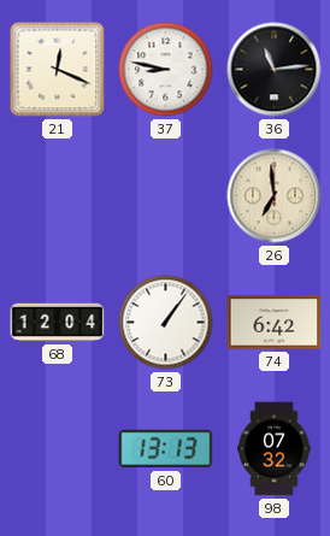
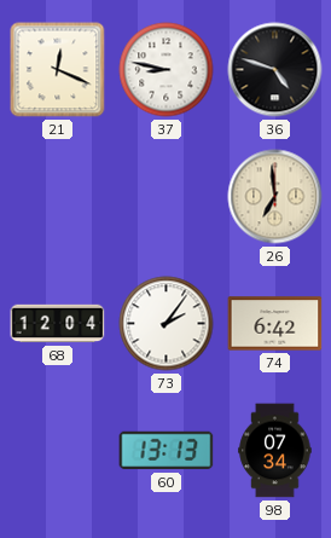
36: 11:14 -> 4:48
73: 1:06 -> 2:06
98: 07:32 -> 07:34
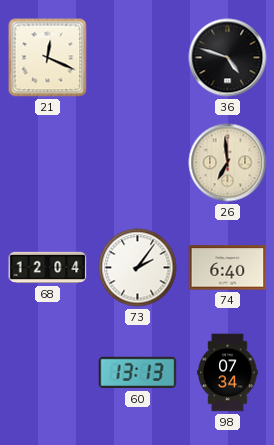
37: 8:47 -> none
74: 6:42 -> 6:40
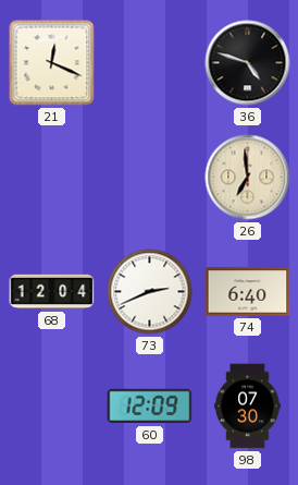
73: 2:06 -> 2:41
60: 13:13 -> 12:09
98: 07:34 -> 07:30
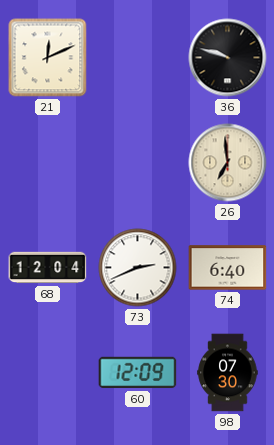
21: 12:19 -> 12:11
36: 4:48 -> 9:48
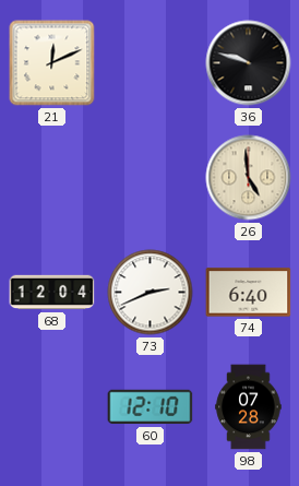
26: 6:59 -> 4:59
60: 12:09 -> 12:10
98: 07:30 -> 07:28
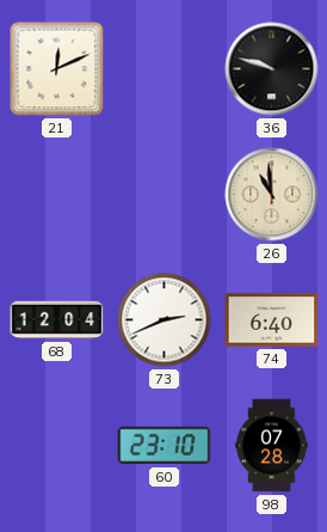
26: 4:59 -> 10:59
60: 12:10 -> 23:10
